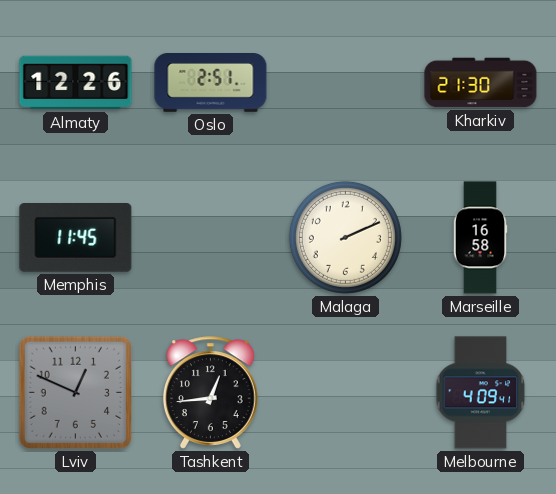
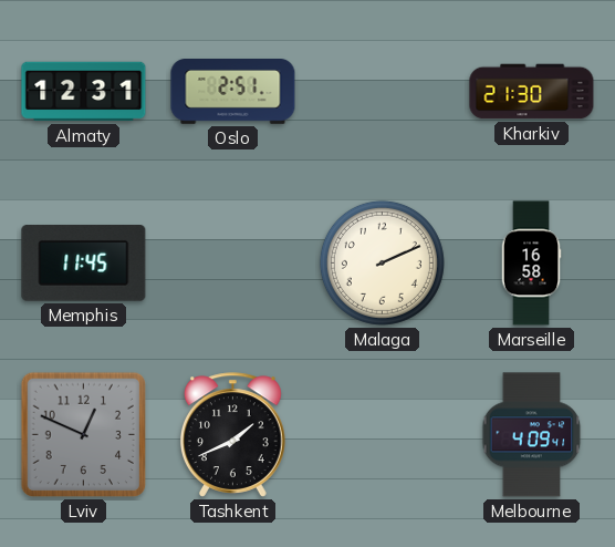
Almaty: 12:26 -> 12:31
Tashkent: 12:44 -> 1:41
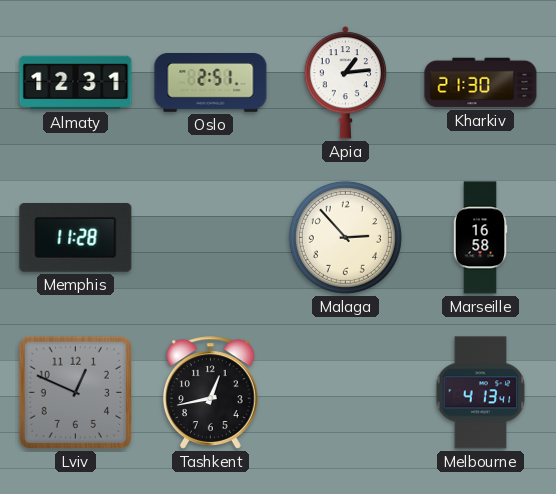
Apia: none -> 1:14
Memphis: 11:45 -> 11:28
Malaga: 2:11 -> 2:53
Tashkent: 1:41 -> 12:43
Melbourne: 4:09 -> 4:13
